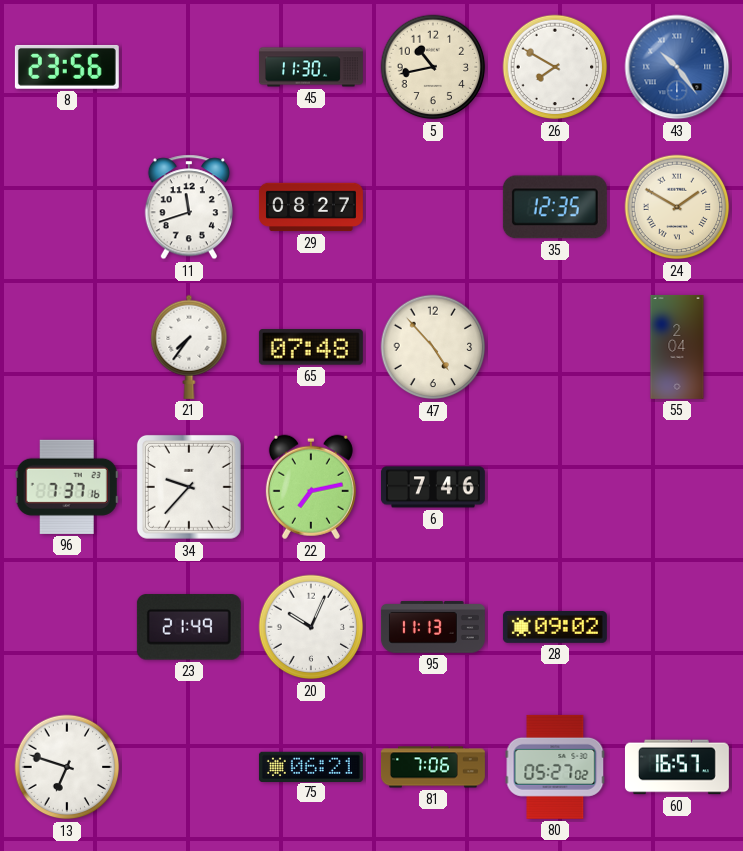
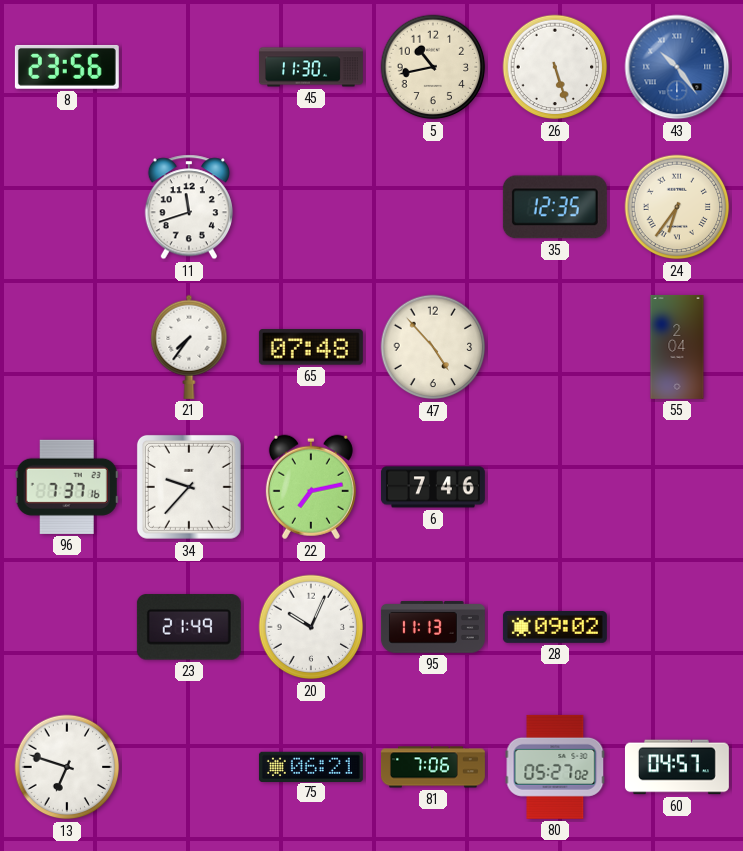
26: 7:50 -> 5:27
29: 08:27 -> none
24: 1:50 -> 6:36
60: 16:57 -> 04:57
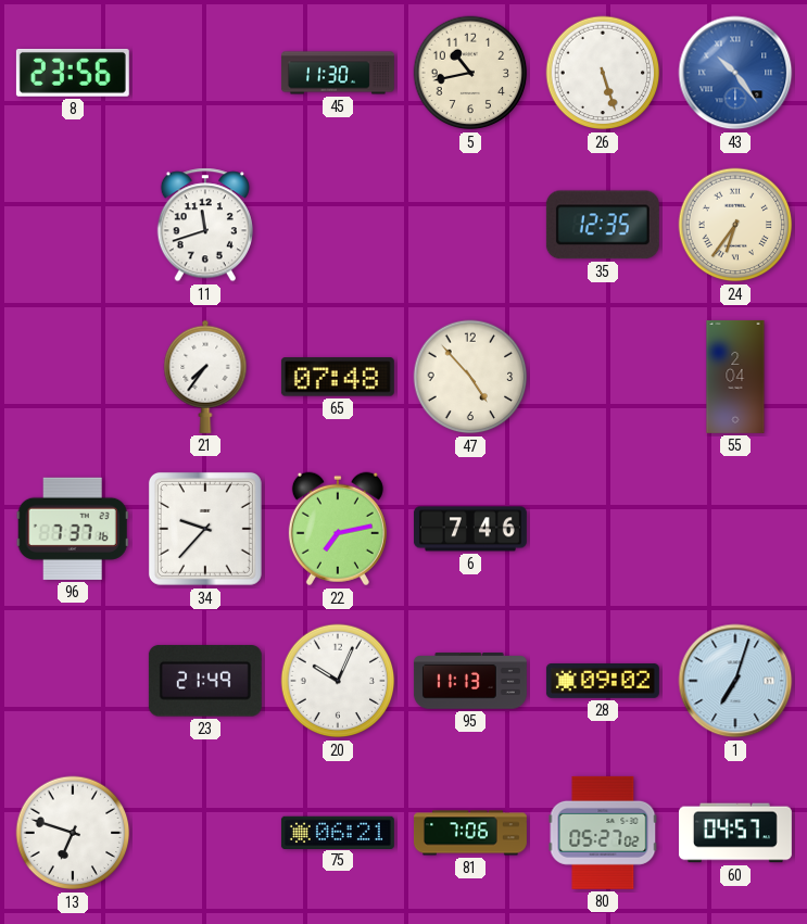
1: none -> 7:03
